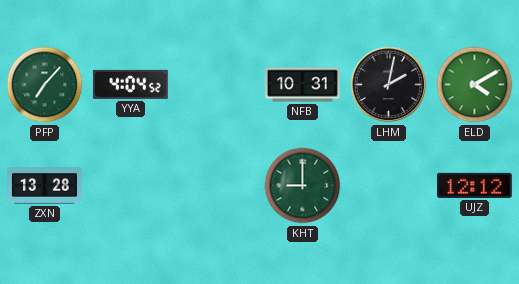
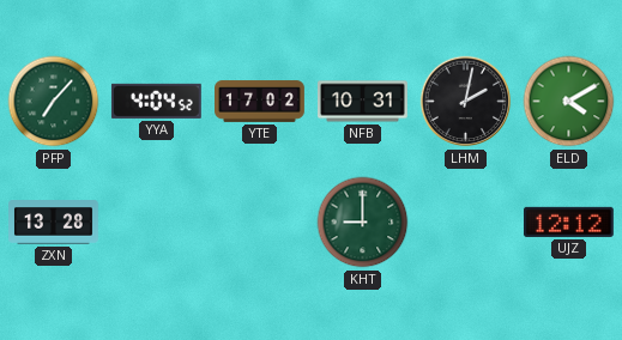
YTE: none -> 17:02
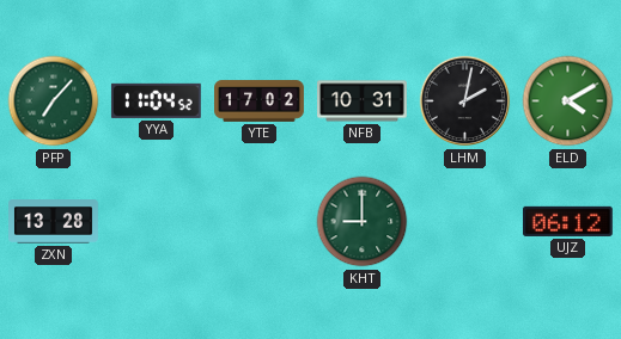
YYA: 4:04 -> 11:04
UJZ: 12:12 -> 06:12
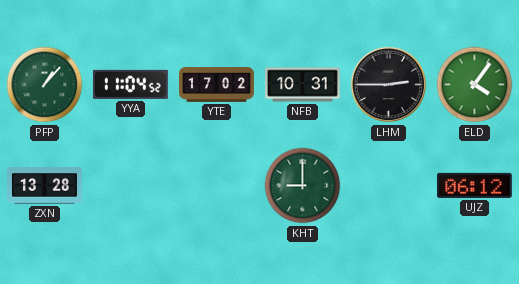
PFP: 7:07 -> 1:07
LHM: 2:02 -> 2:45
ELD: 4:10 -> 4:06
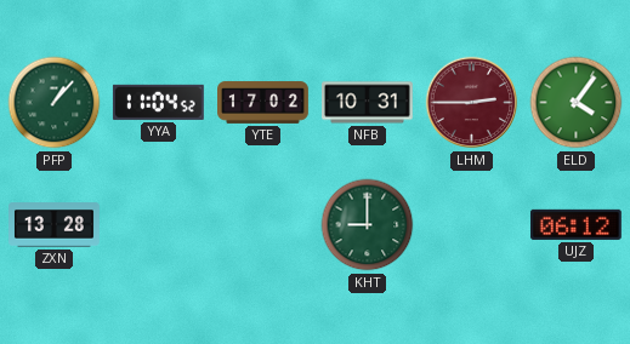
LHM dial: black -> burgundy
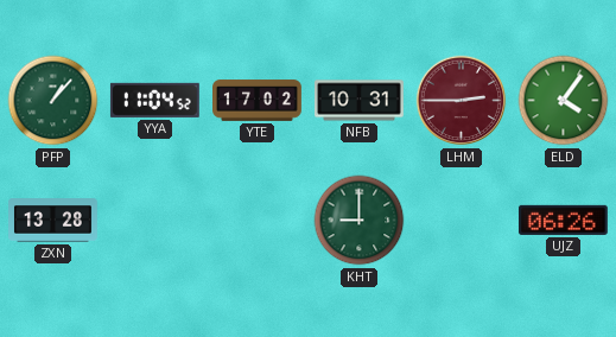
UJZ: 06:12 -> 06:26
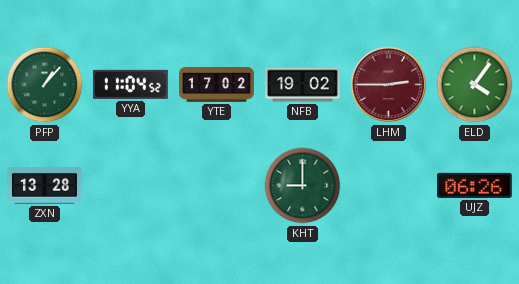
NFB: 10:31 -> 19:02
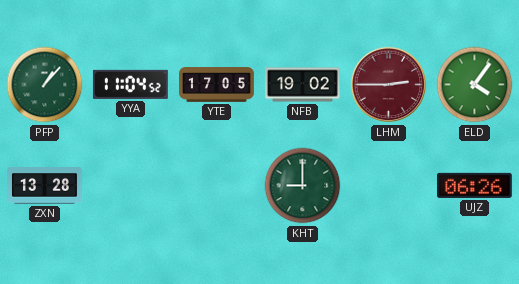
YTE: 17:02 -> 17:05
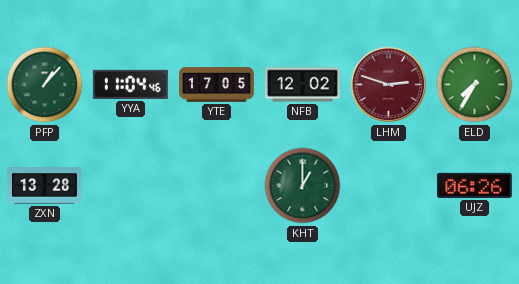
YYA: 11:04:52 -> 11:04:46
NFB: 19:02 -> 12:02
LHM: 2:45 -> 2:48
ELD: 4:06 -> 7:35
KHT: 9:00 -> 1:00
